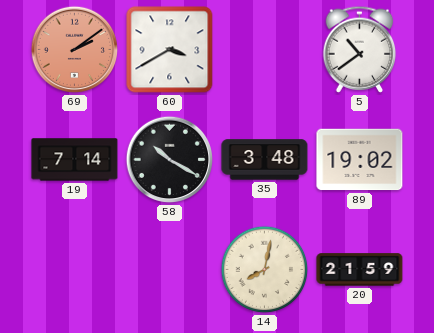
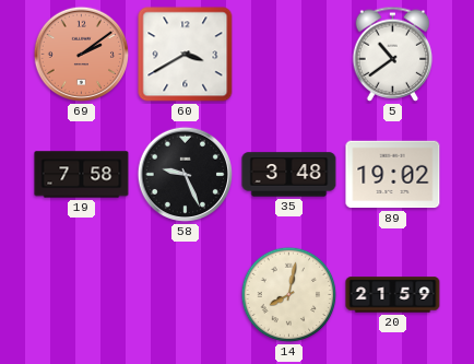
19: 7:14 -> 7:58
58: 10:20 -> 9:26
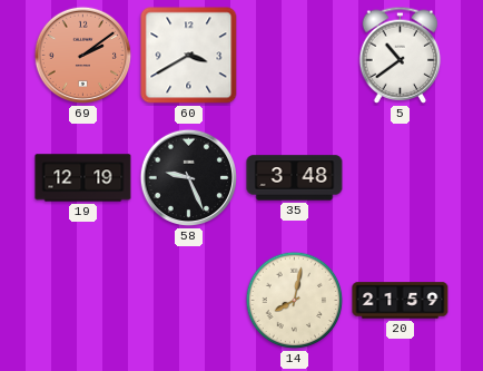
19: 7:58 -> 12:19
89: 19:02 -> none
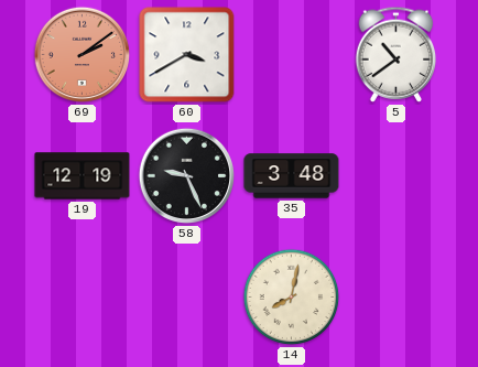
20: 21:59 -> none
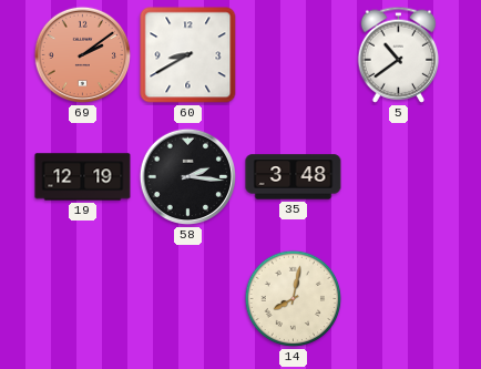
60: 3:40 -> 8:40
58: 9:26 -> 2:16
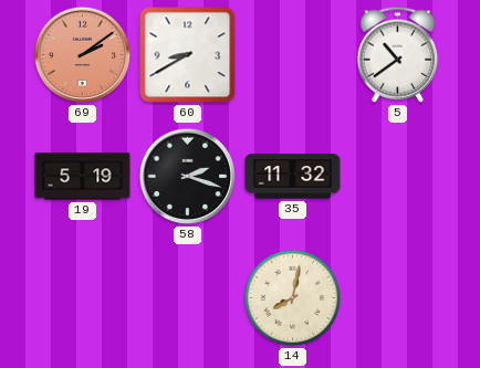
19: 12:19 -> 5:19
58: 2:16 -> 2:18
35: 3:48 -> 11:32
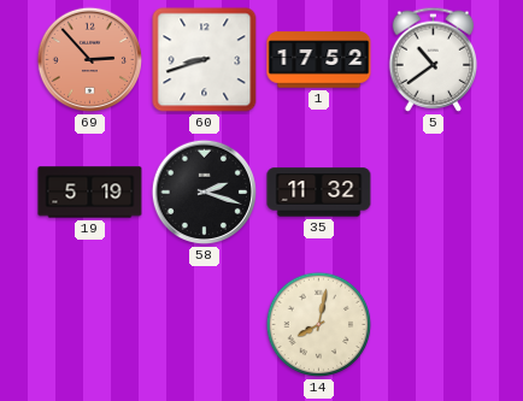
69: 2:09 -> 2:53
60: 8:40 -> 8:42
1: none -> 17:52
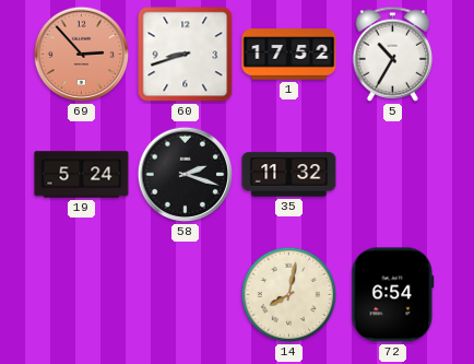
5: 10:39 -> 10:35
19: 5:19 -> 5:24
72: none -> 6:54
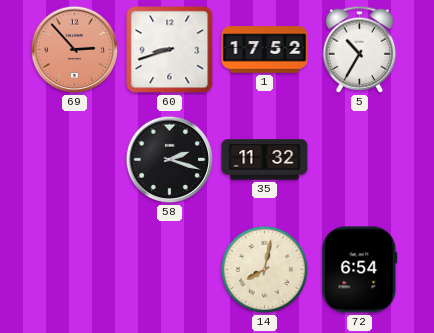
19: 5:24 -> none
